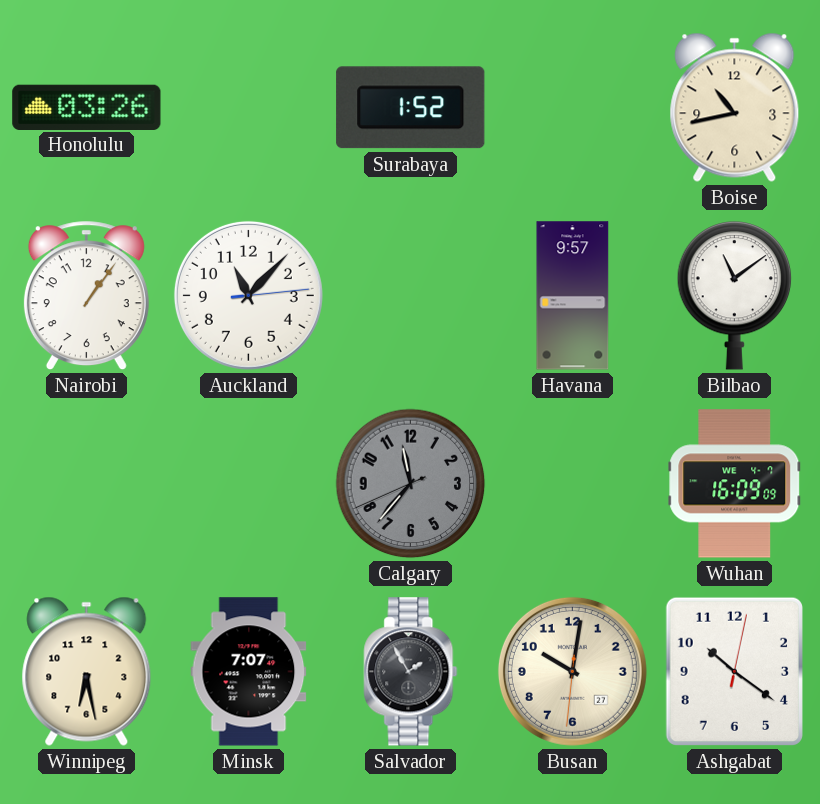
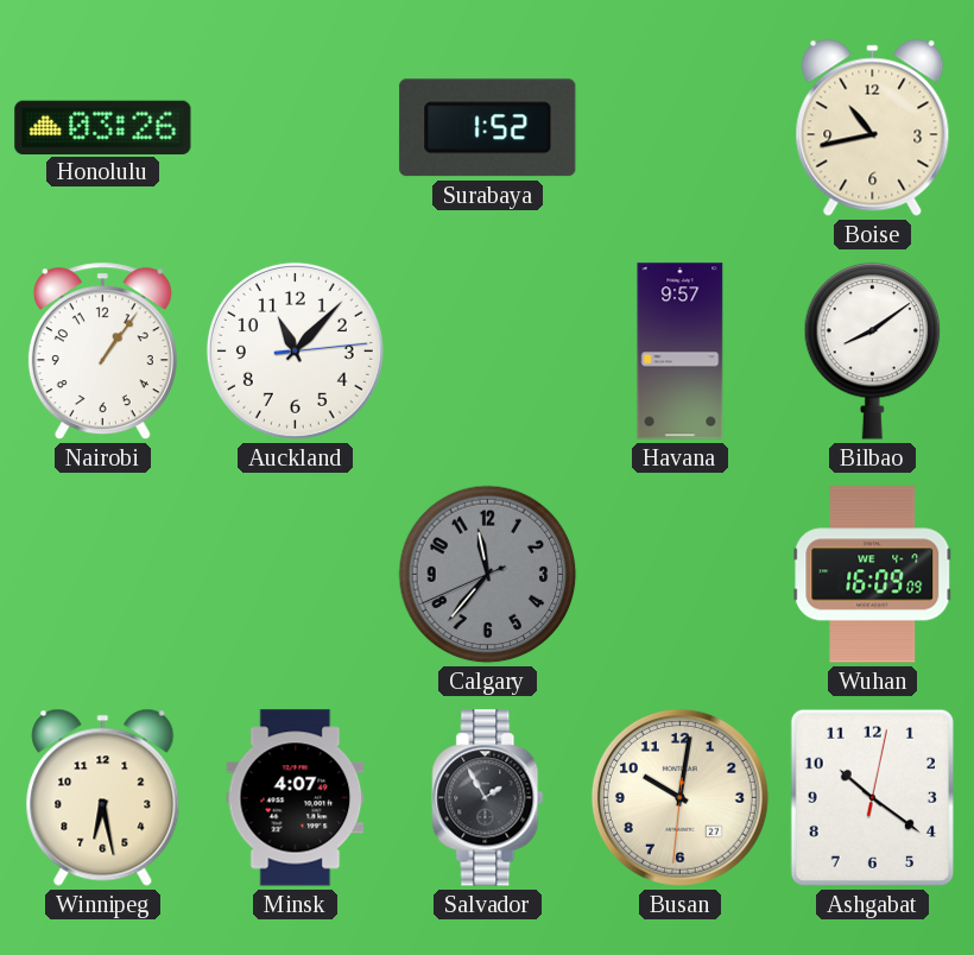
Bilbao: 11:09 -> 8:09
Minsk: 7:07 -> 4:07
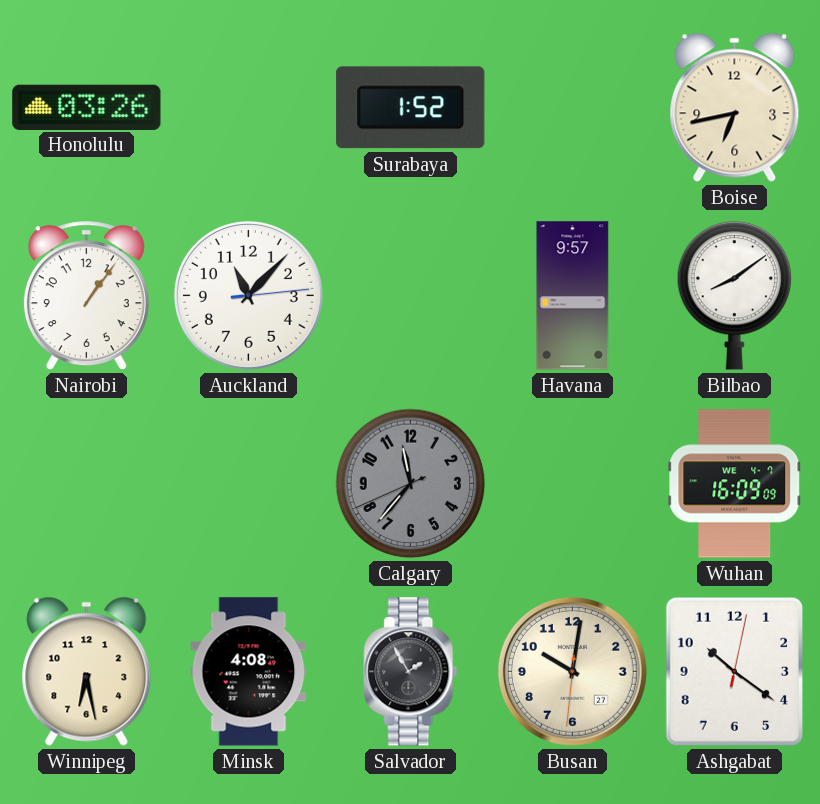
Boise: 10:43 -> 6:43
Minsk: 4:07 -> 4:08
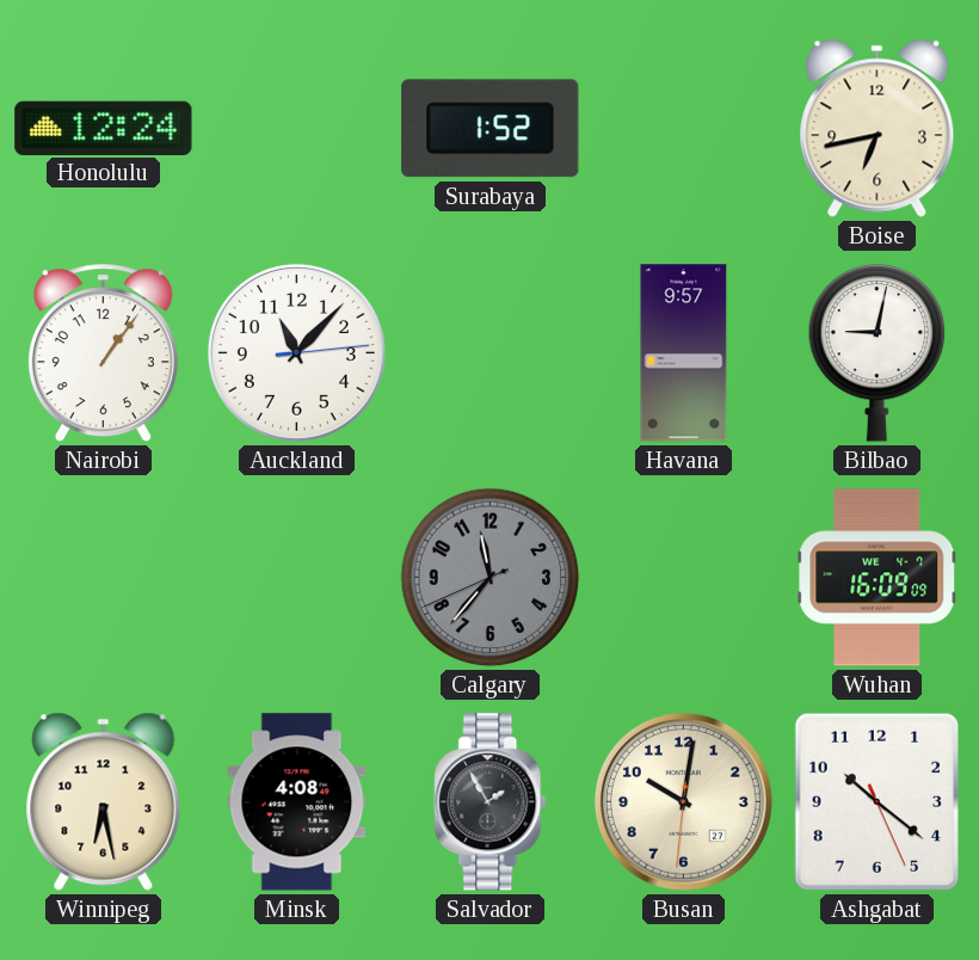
Honolulu: 03:26 -> 12:24
Bilbao: 8:09 -> 9:02
Ashgabat: 10:21:02 -> 10:21:26
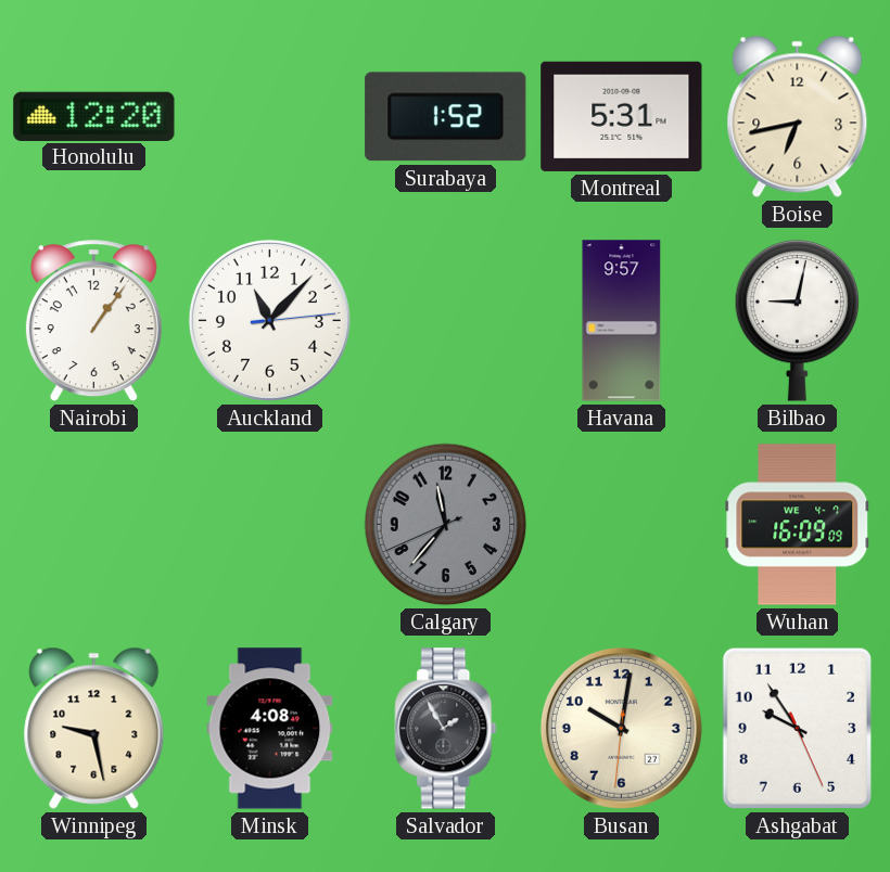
Honolulu: 12:24 -> 12:20
Montreal: none -> 5:31
Winnipeg: 6:28 -> 9:28
Ashgabat: 10:21 -> 9:54
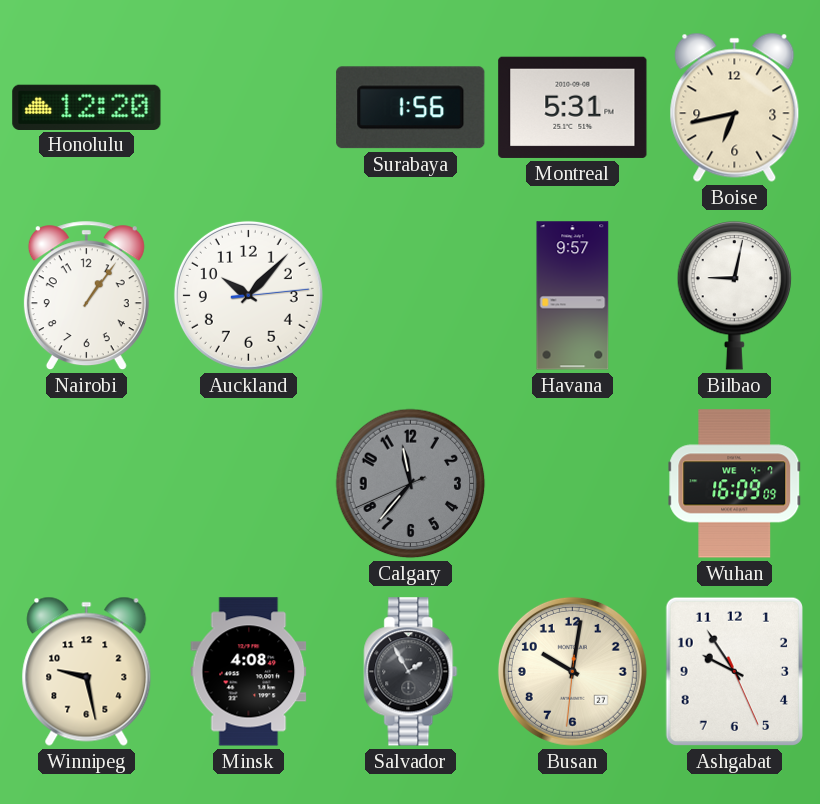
Surabaya: 1:52 -> 1:56
Auckland: 11:07 -> 10:07
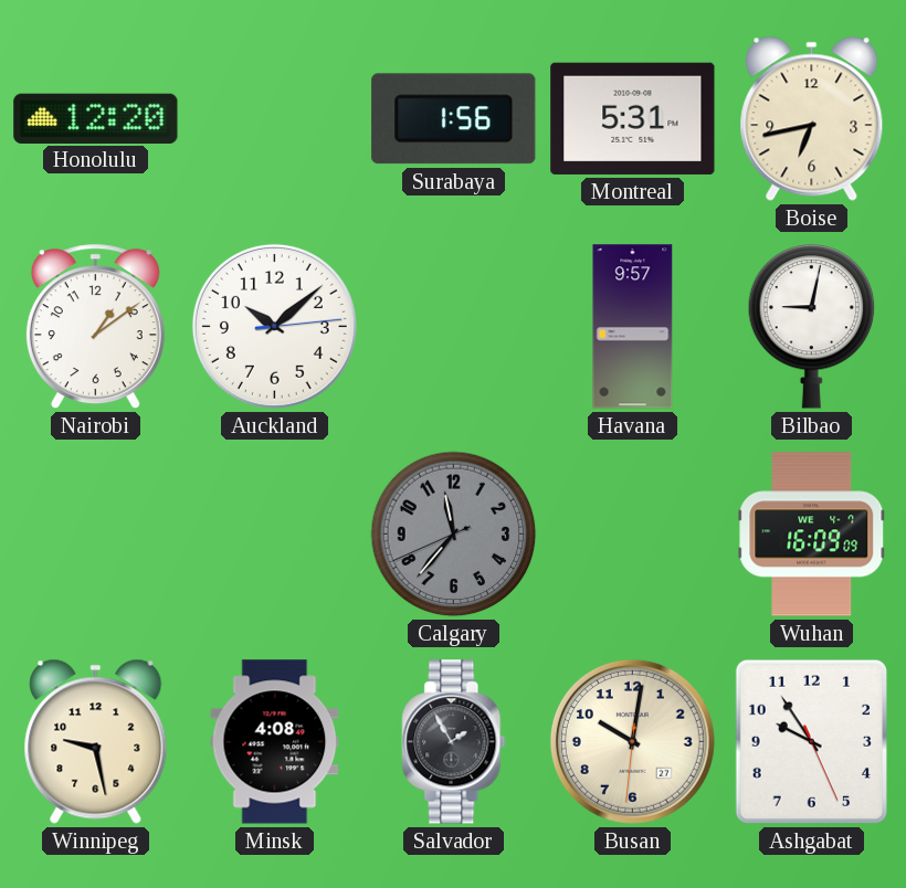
Nairobi: 1:06 -> 1:09
Auckland: 10:07 -> 10:08
